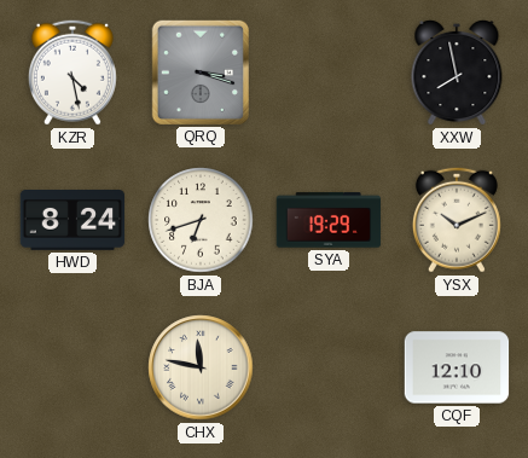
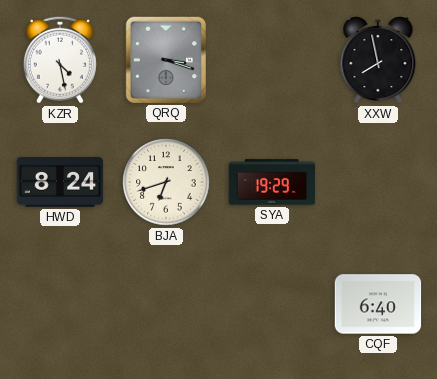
YSX: 10:11 -> none
CHX: 11:47 -> none
CQF: 12:10 -> 6:40
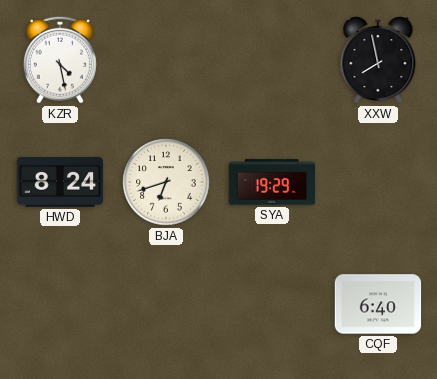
QRQ: 3:18 -> none
